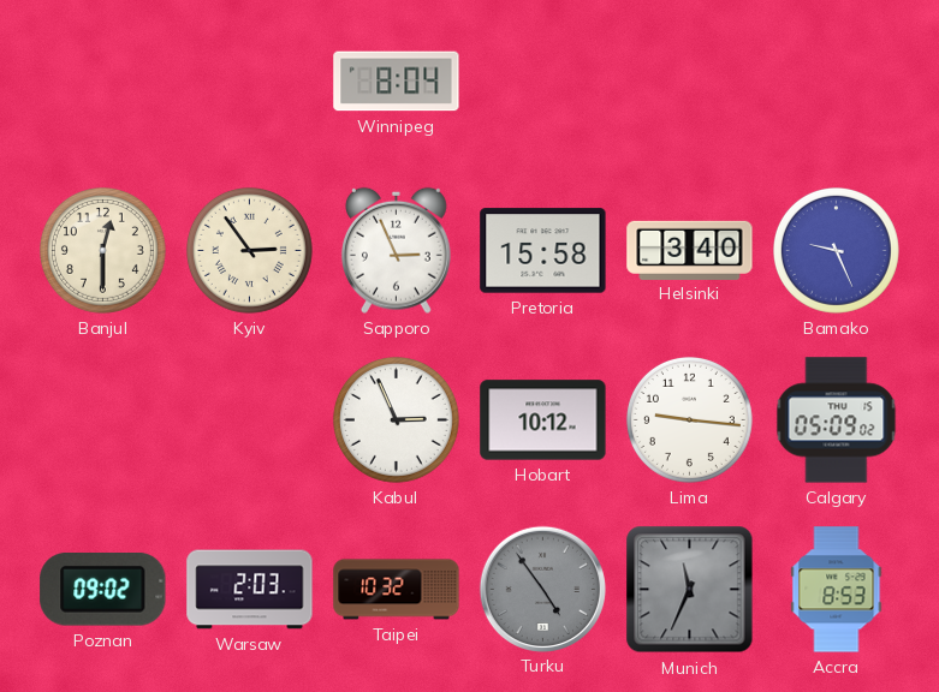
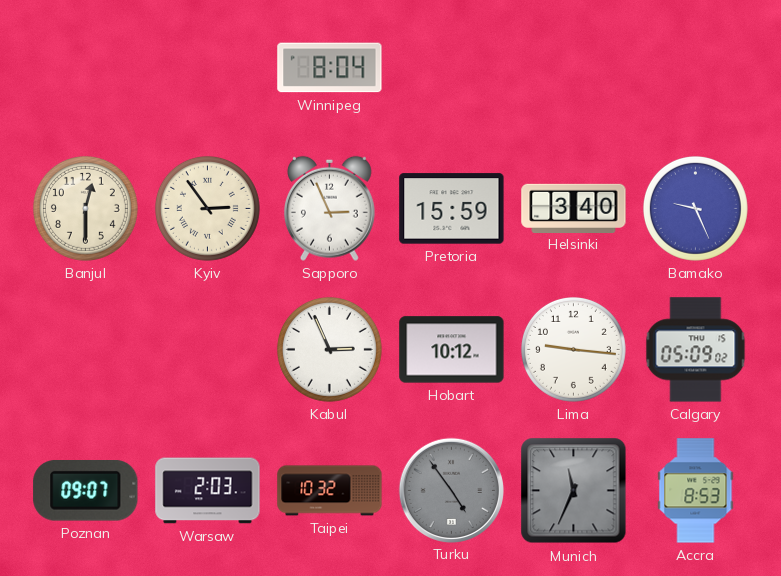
Pretoria: 15:58 -> 15:59
Poznan: 09:02 -> 09:07
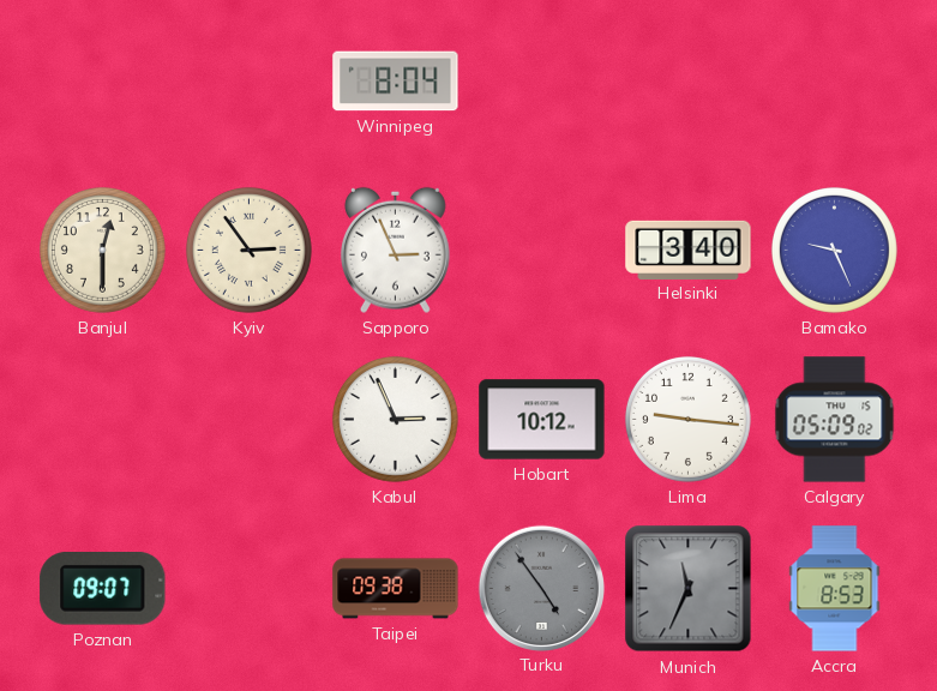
Pretoria: 15:59 -> none
Warsaw: 2:03 -> none
Taipei: 10:32 -> 09:38
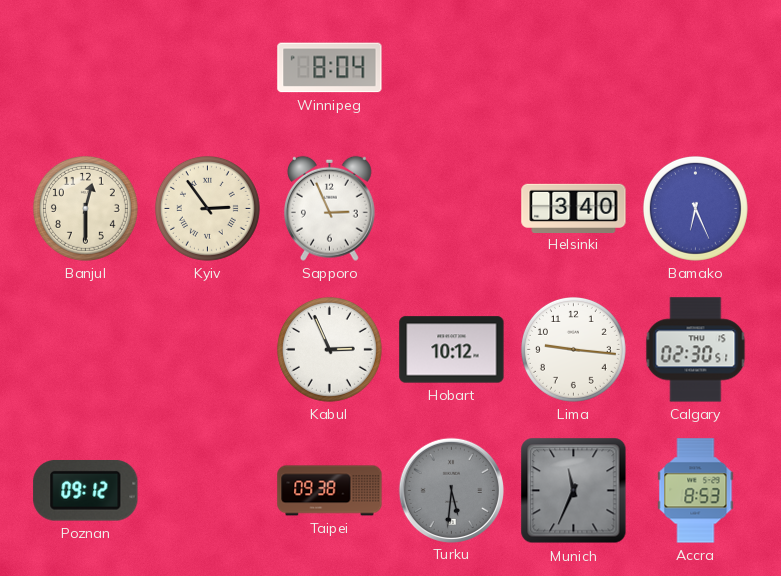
Bamako: 9:26 -> 6:26
Calgary: 05:09 -> 02:30
Poznan: 09:07 -> 09:12
Turku: 4:54 -> 5:31
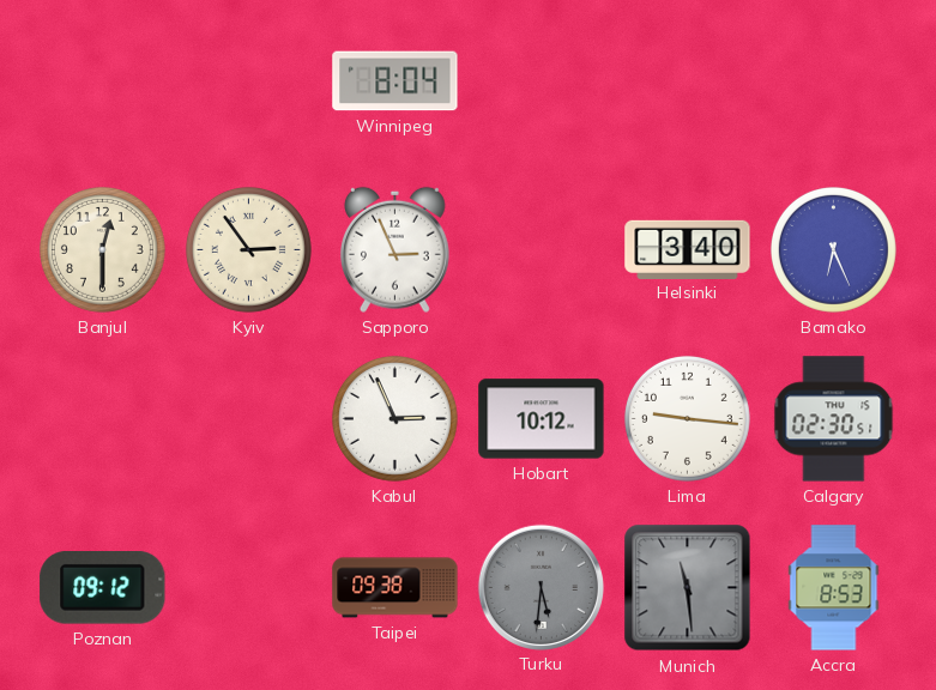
Munich: 11:34 -> 11:29
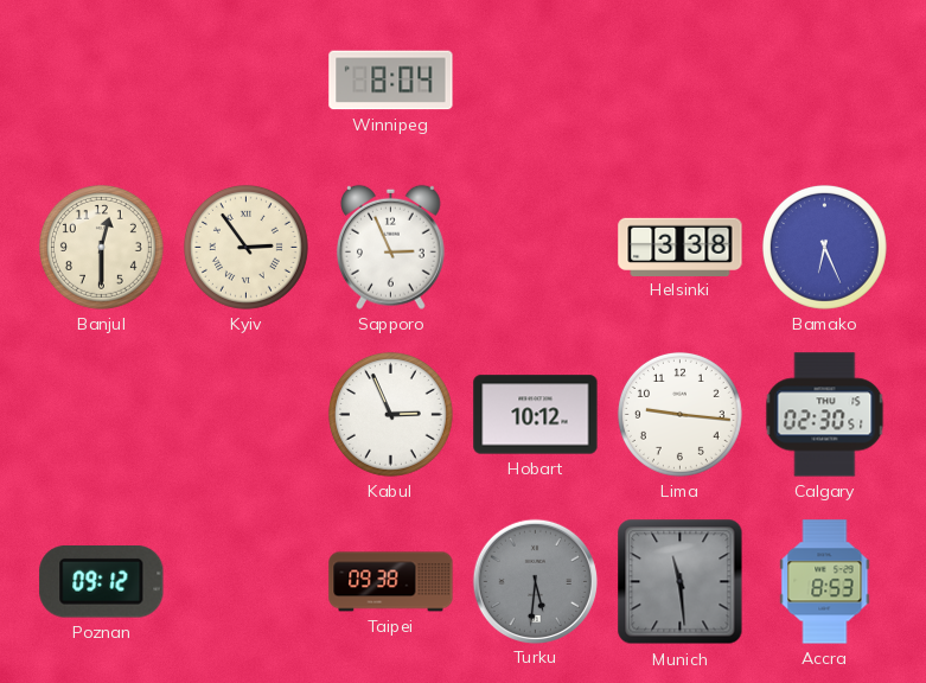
Helsinki: 3:40 -> 3:38
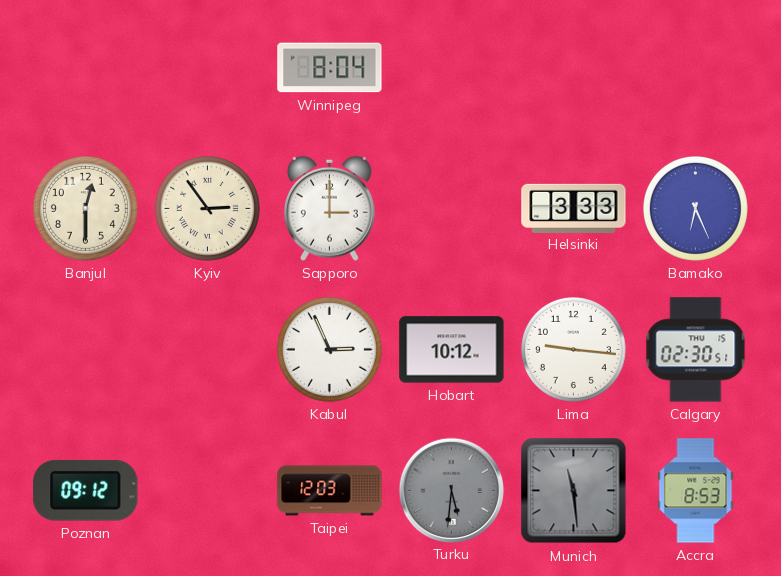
Sapporo: 2:56 -> 3:00
Helsinki: 3:38 -> 3:33
Taipei: 09:38 -> 12:03
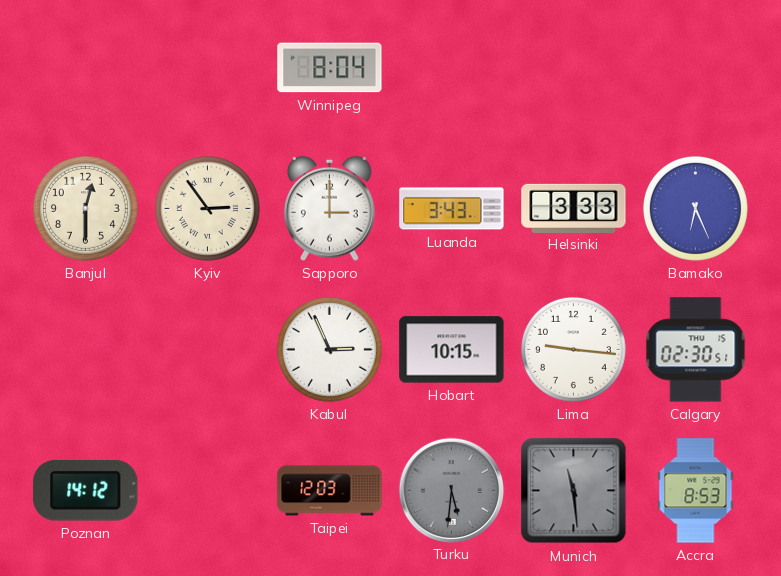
Luanda: none -> 3:43
Hobart: 10:12 -> 10:15
Poznan: 09:12 -> 14:12
